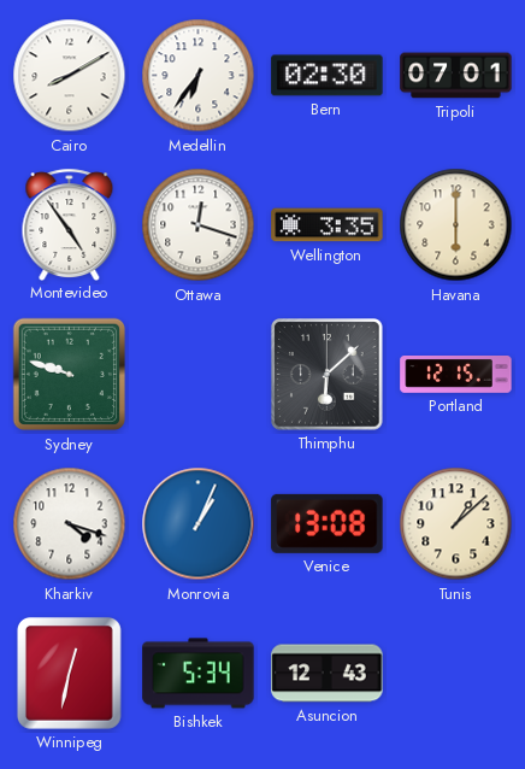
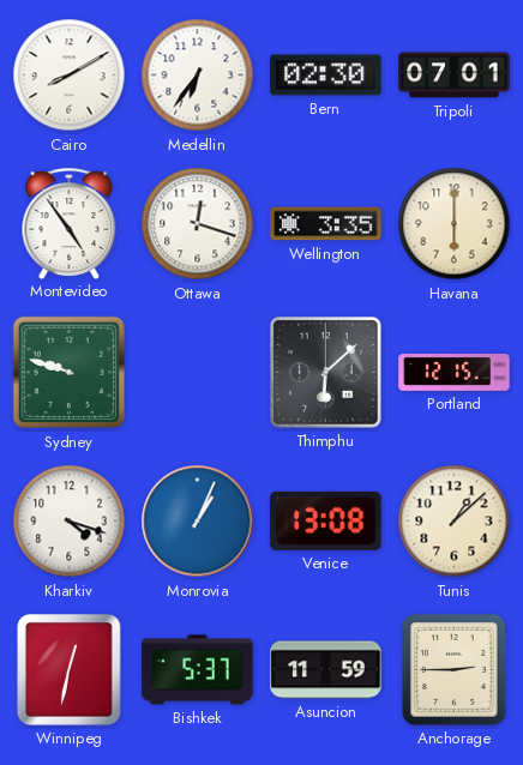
Bishkek: 5:34 -> 5:37
Asuncion: 12:43 -> 11:59
Anchorage: none -> 2:45
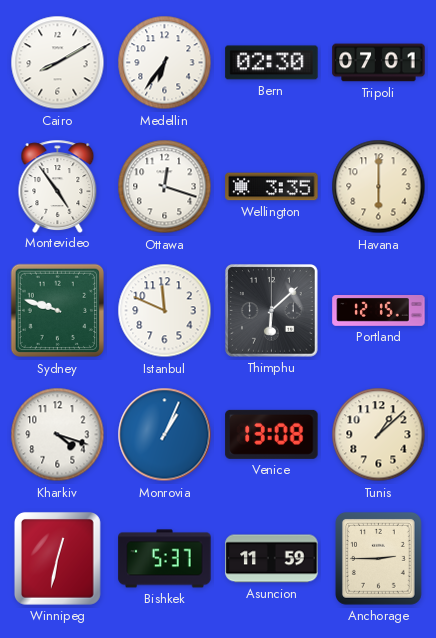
Istanbul: none -> 11:49
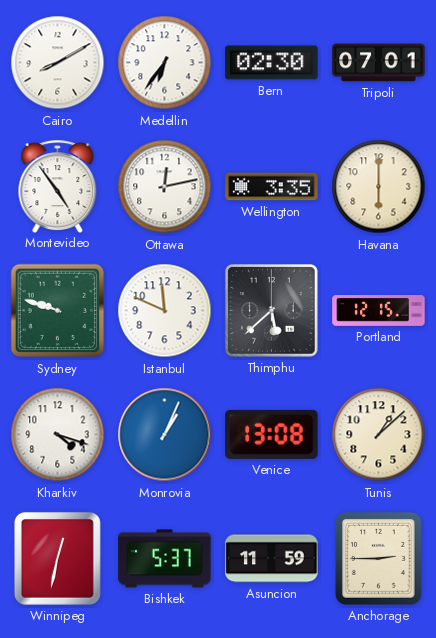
Ottawa: 12:18 -> 12:13
Thimphu: 6:08 -> 5:38
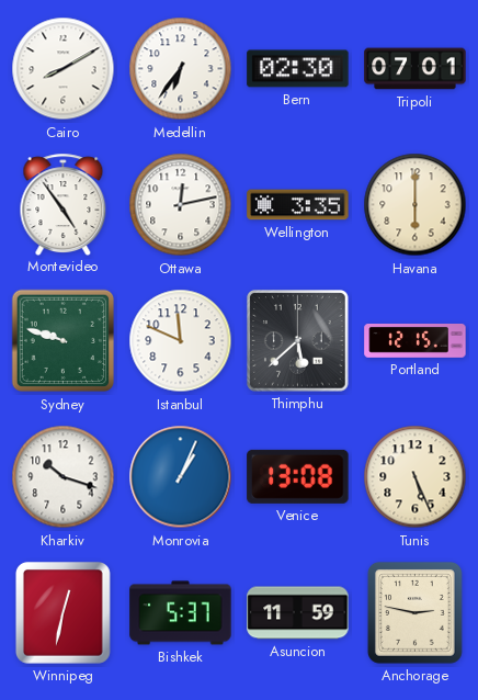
Kharkiv: 4:18 -> 10:18
Tunis: 1:08 -> 5:26
Anchorage: 2:45 -> 2:47
